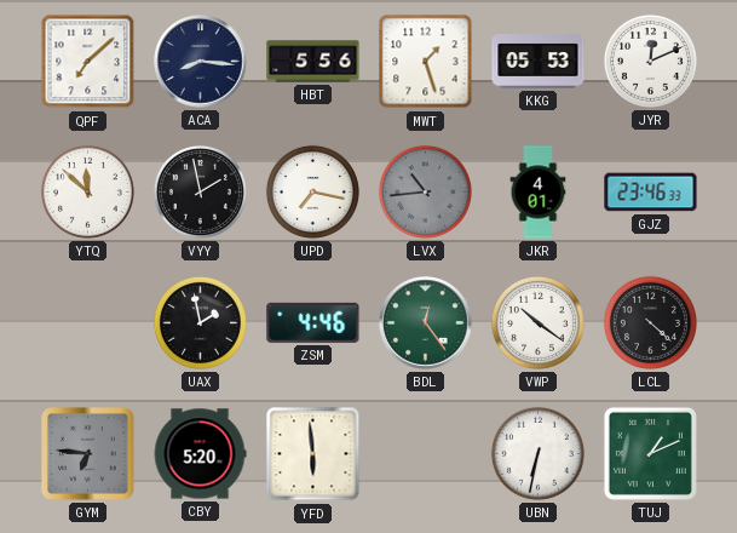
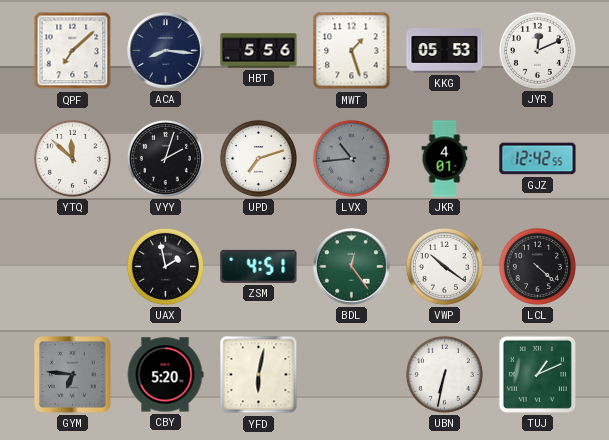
VYY: 1:58 -> 2:03
UPD: 7:17 -> 7:12
GJZ: 23:46 -> 12:42
ZSM: 4:46 -> 4:51
YFD: 5:59 -> 6:02
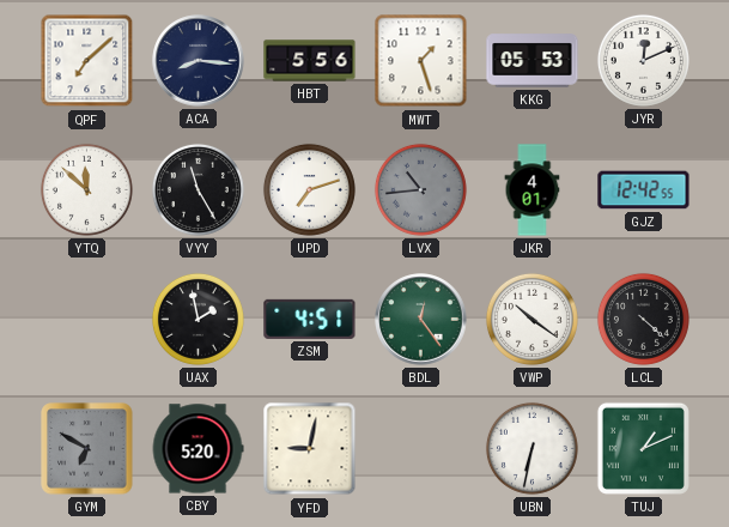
VYY: 2:03 -> 11:25
GYM: 6:46 -> 6:50
YFD: 6:02 -> 9:02
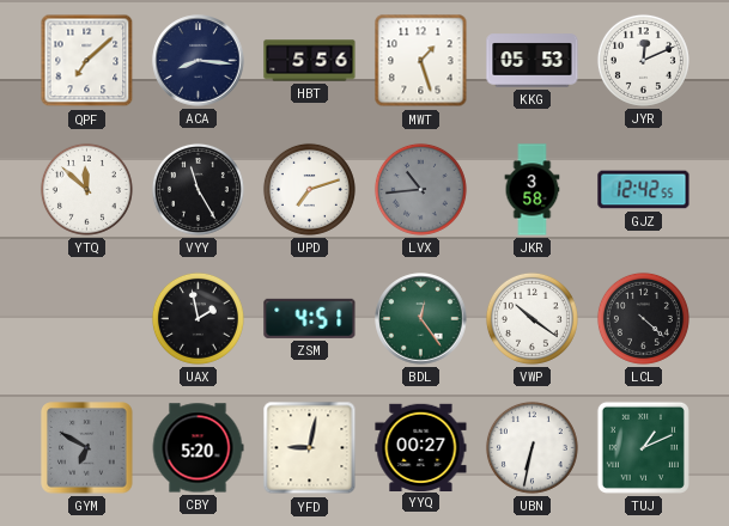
JKR: 4:01 -> 3:58
YYQ: none -> 00:27
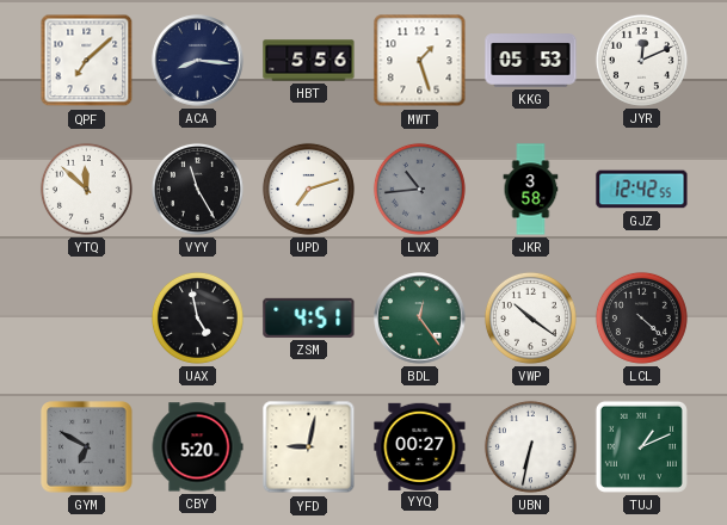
UAX: 1:58 -> 4:58
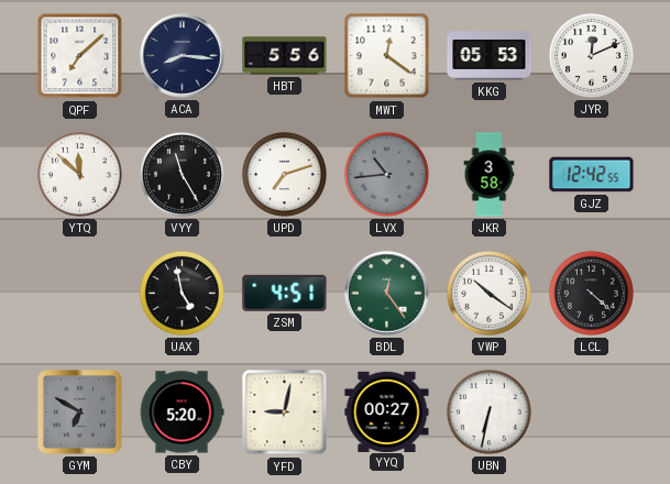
MWT: 1:27 -> 12:21
TUJ: 1:11 -> none
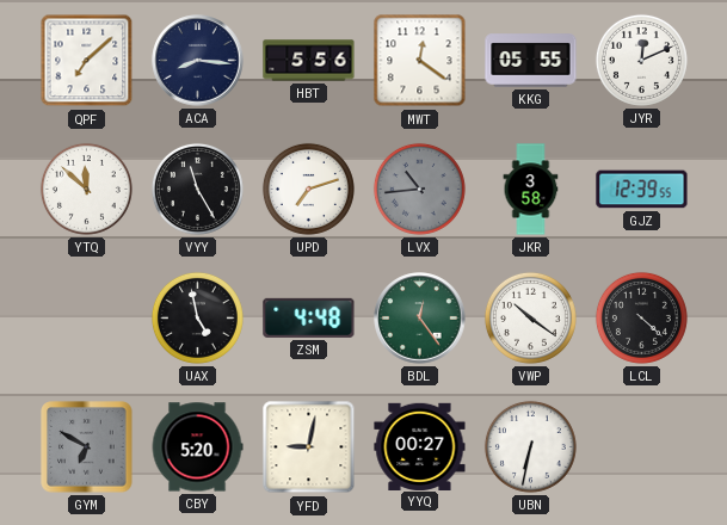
KKG: 05:53 -> 05:55
GJZ: 12:42 -> 12:39
ZSM: 4:51 -> 4:48
